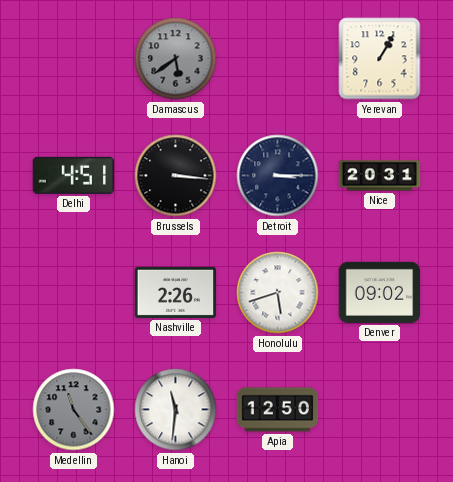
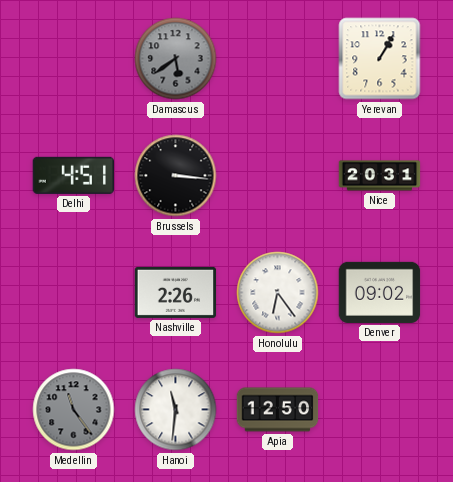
Detroit: 3:15 -> none
Honolulu: 5:42 -> 6:24
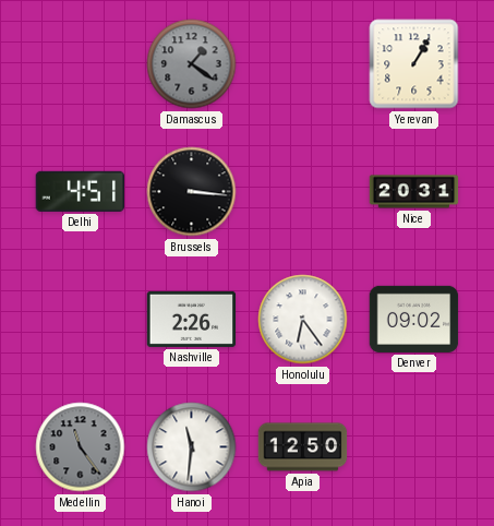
Damascus: 5:39 -> 1:21
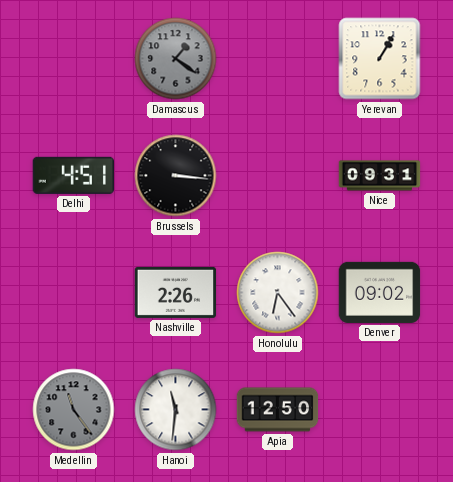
Nice: 20:31 -> 09:31
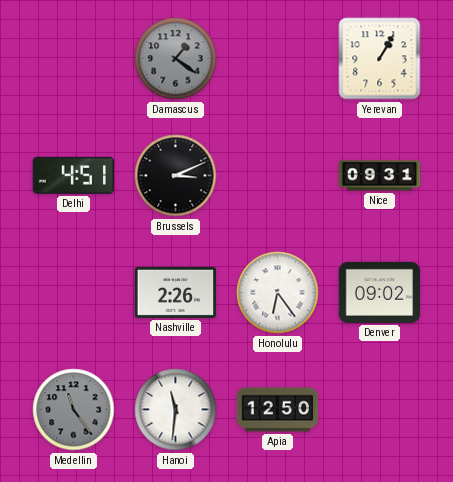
Brussels: 3:16 -> 3:11
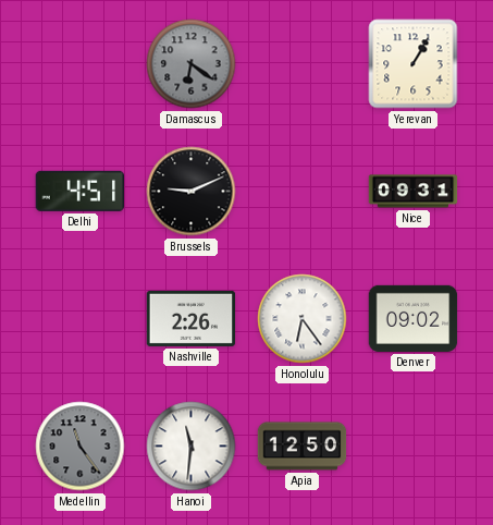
Damascus: 1:21 -> 6:21
Brussels: 3:11 -> 9:11
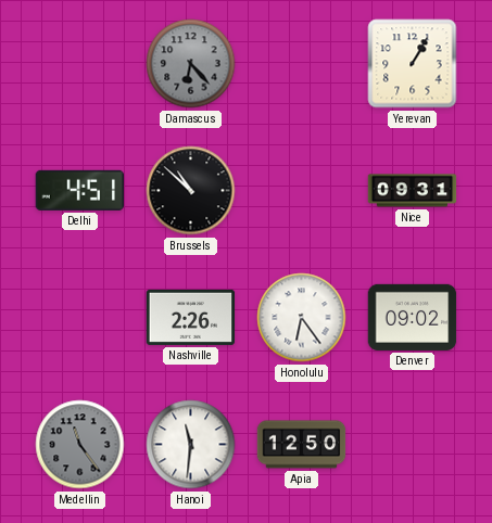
Damascus: 6:21 -> 6:23
Brussels: 9:11 -> 10:52
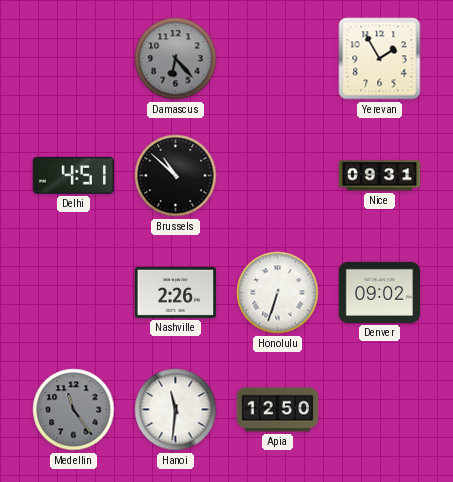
Yerevan: 1:05 -> 1:55
Honolulu: 6:24 -> 6:33
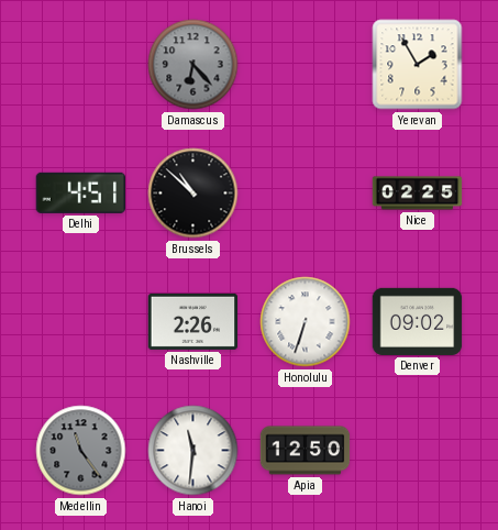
Nice: 09:31 -> 02:25
